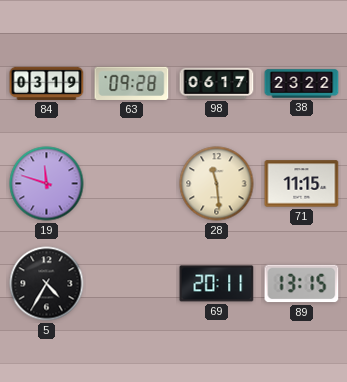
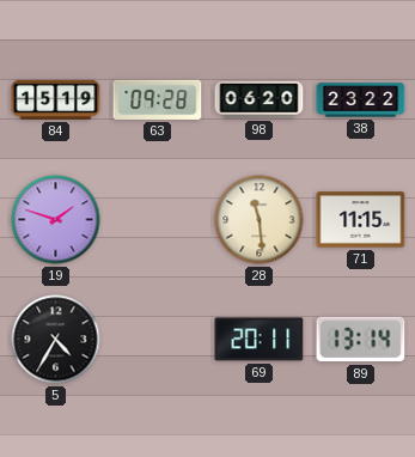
84: 03:19 -> 15:19
98: 06:17 -> 06:20
19: 11:48 -> 1:48
89: 13:15 -> 13:14
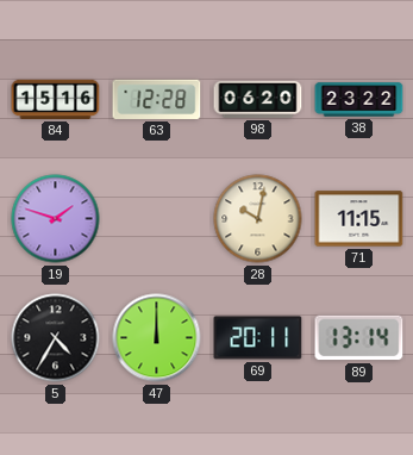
84: 15:19 -> 15:16
63: 09:28 -> 12:28
28: 11:29 -> 10:02
47: none -> 12:00
